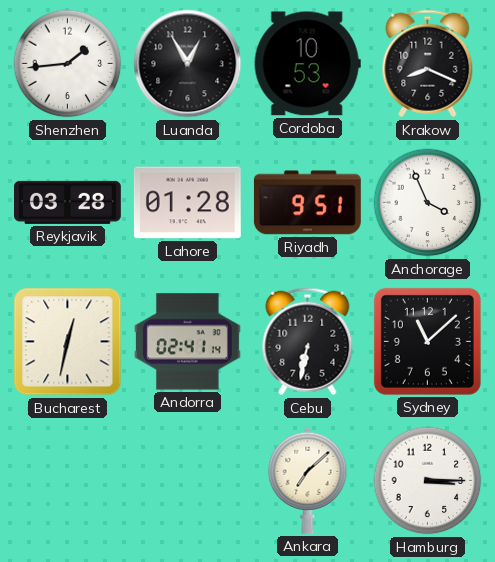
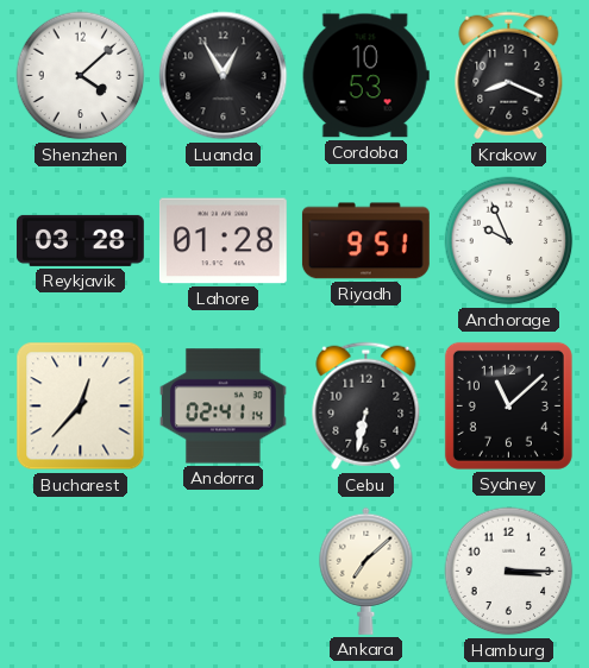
Shenzhen: 1:44 -> 4:08
Anchorage: 3:56 -> 9:56
Bucharest: 12:32 -> 12:37
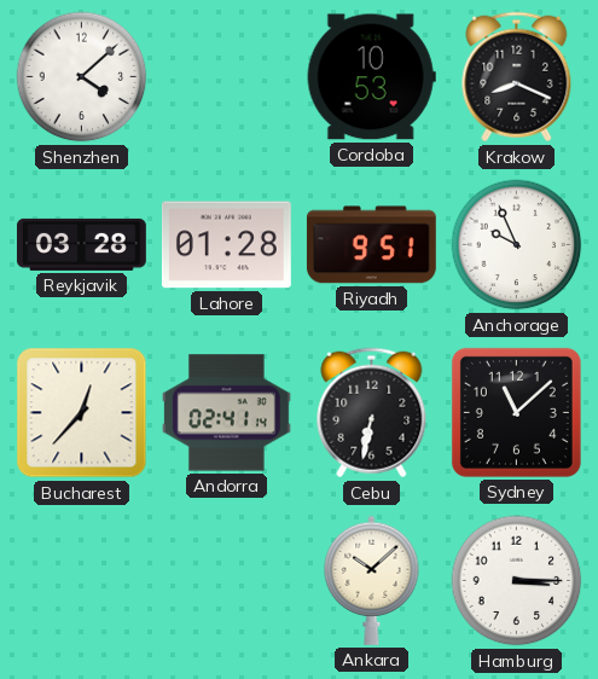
Luanda: 12:55 -> none
Ankara: 7:08 -> 10:08
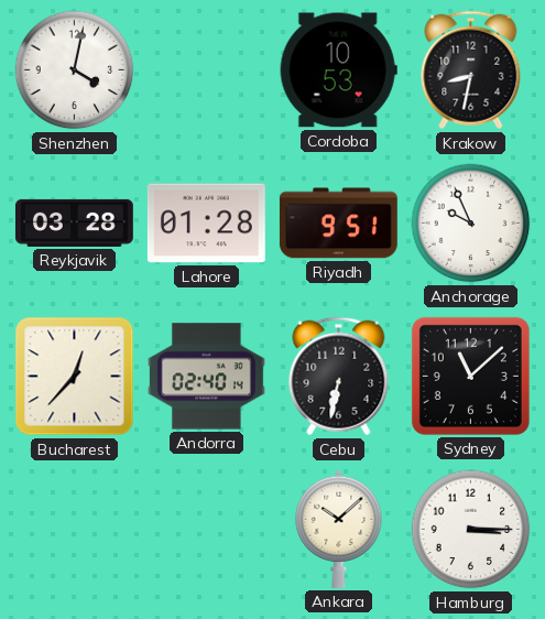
Shenzhen: 4:08 -> 4:02
Krakow: 8:19 -> 8:32
Andorra: 02:41 -> 02:40
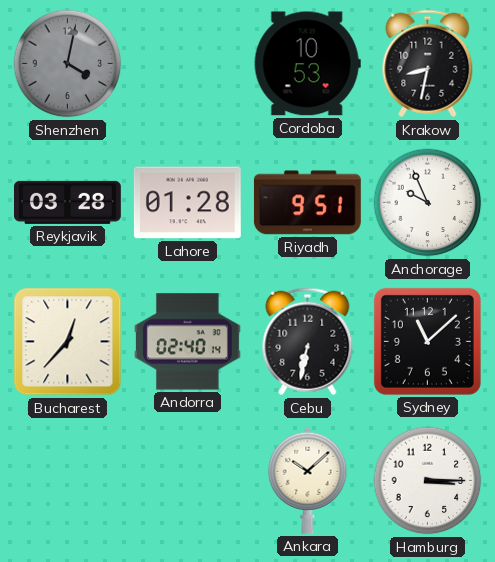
Shenzhen dial: white -> grey
